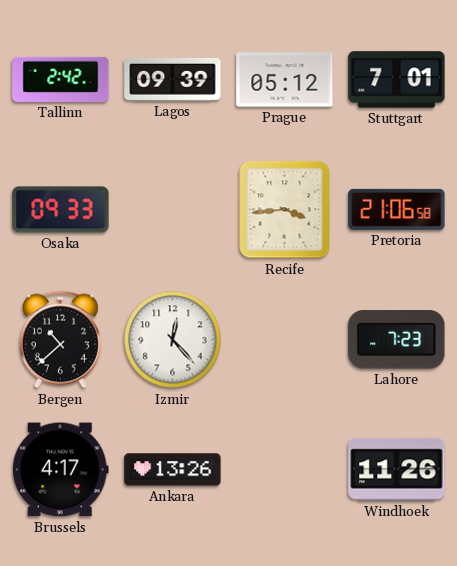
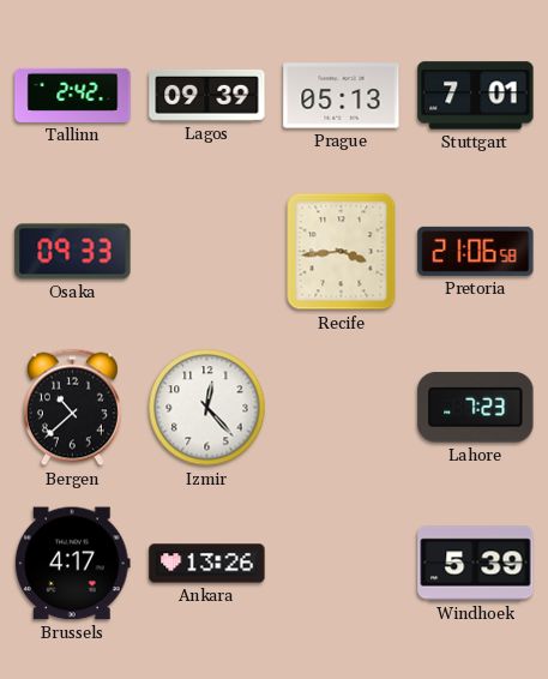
Prague: 05:12 -> 05:13
Windhoek: 11:26 -> 5:39
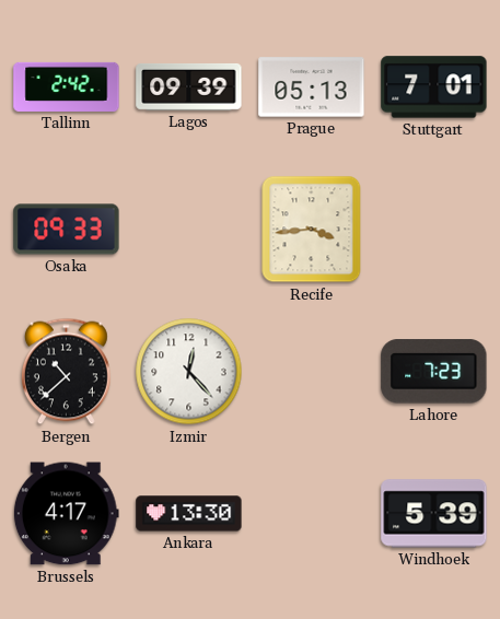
Pretoria: 21:06 -> none
Ankara: 13:26 -> 13:30
